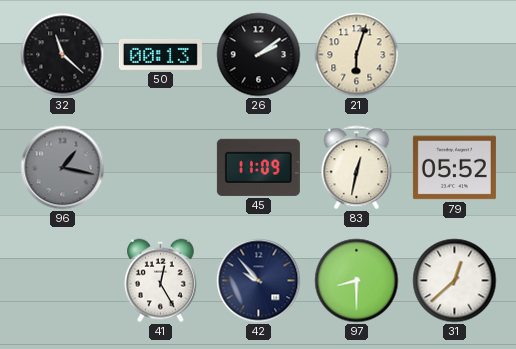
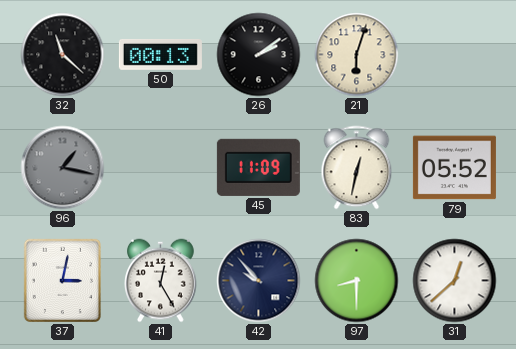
37: none -> 3:02
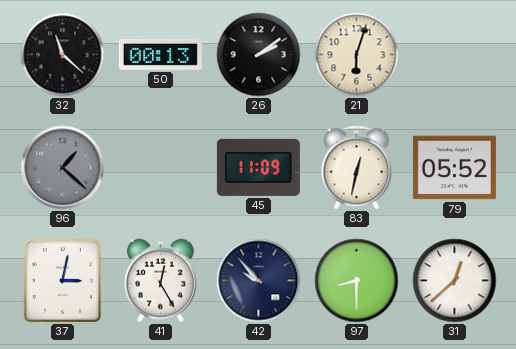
96: 1:17 -> 1:22
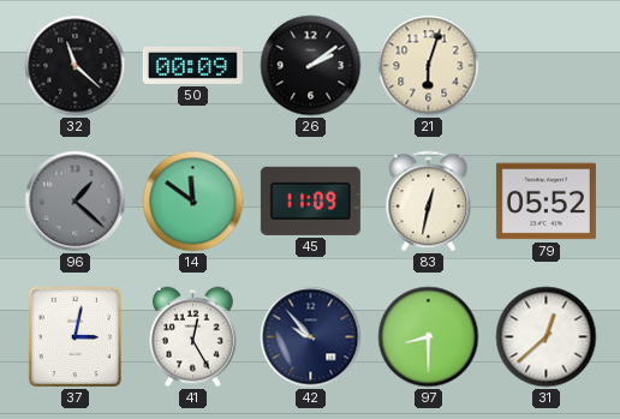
50: 00:13 -> 00:09
14: none -> 11:51
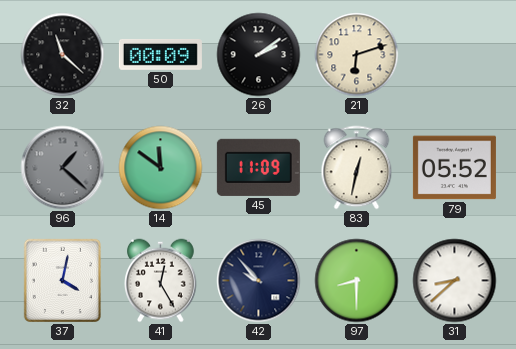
21: 6:03 -> 6:12
37: 3:02 -> 4:02
31: 12:38 -> 8:38
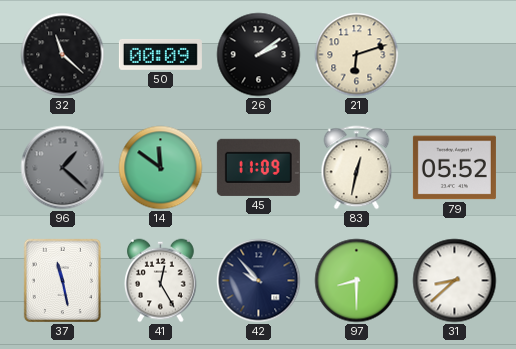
37: 4:02 -> 11:28
